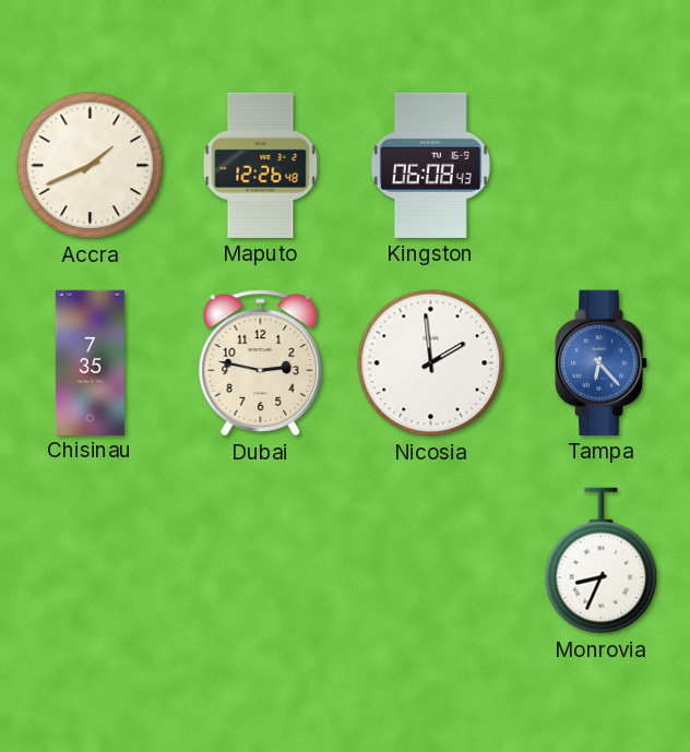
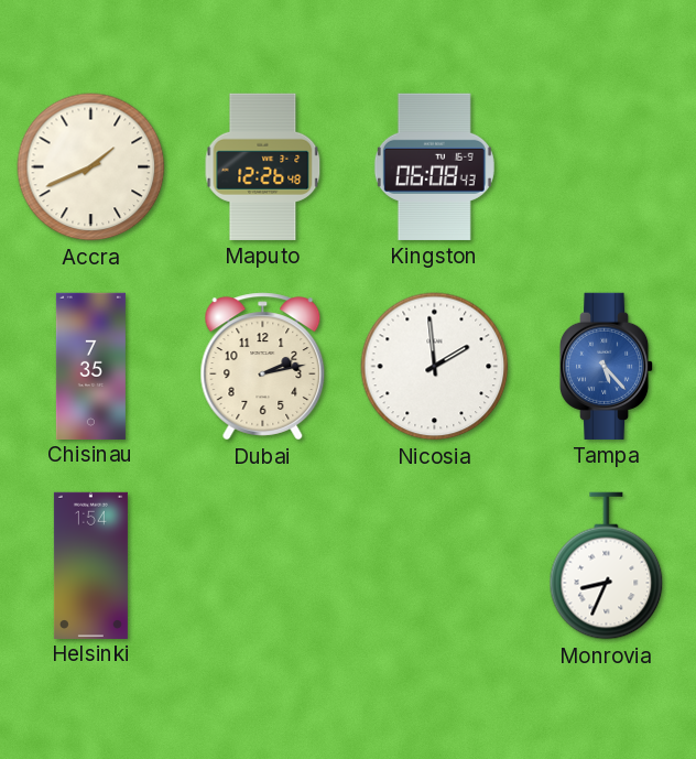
Dubai: 2:47 -> 2:13
Tampa: 6:23 -> 5:23
Helsinki: none -> 1:54
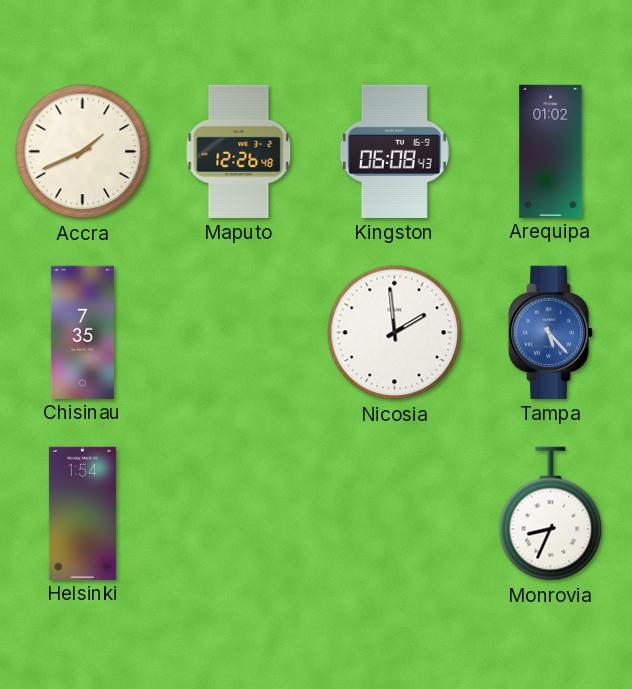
Arequipa: none -> 01:02
Dubai: 2:13 -> none
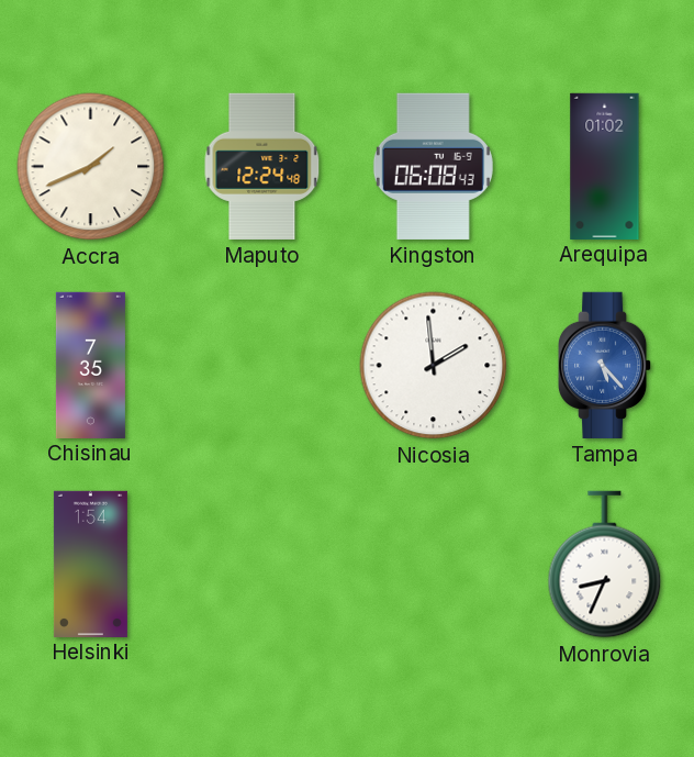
Maputo: 12:26 -> 12:24
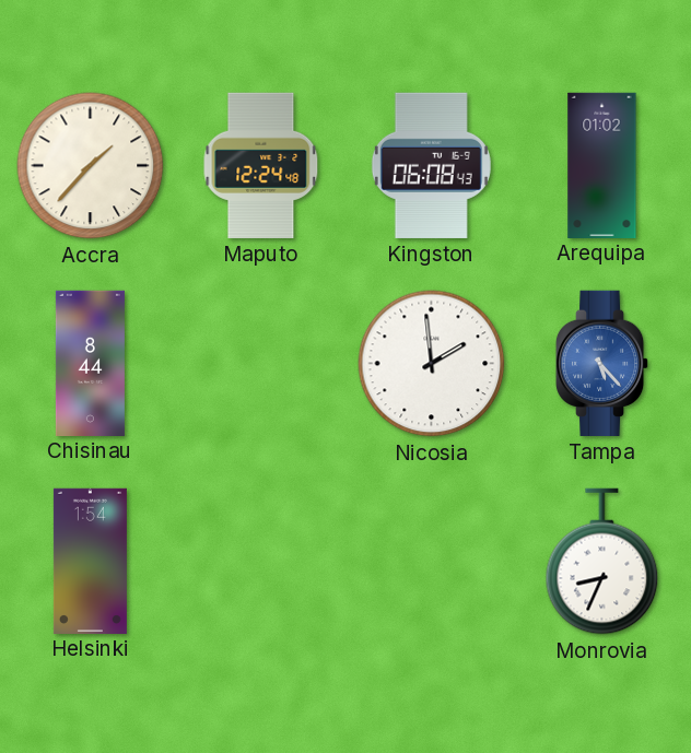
Accra: 1:41 -> 1:37
Chisinau: 7:35 -> 8:44
